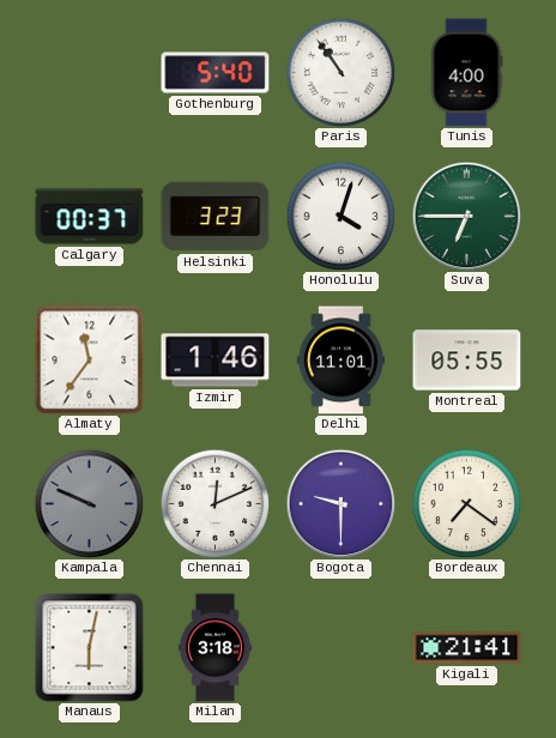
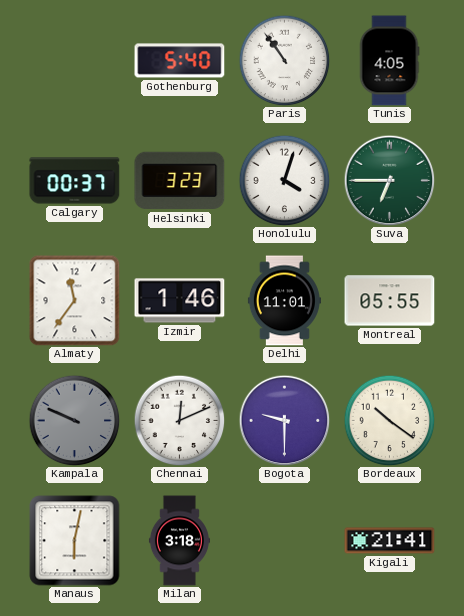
Tunis: 4:00 -> 4:05
Bordeaux: 7:21 -> 10:21
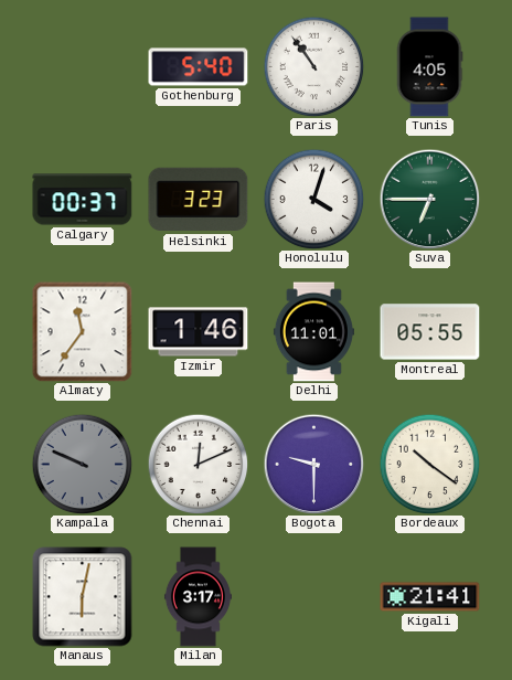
Milan: 3:18 -> 3:17
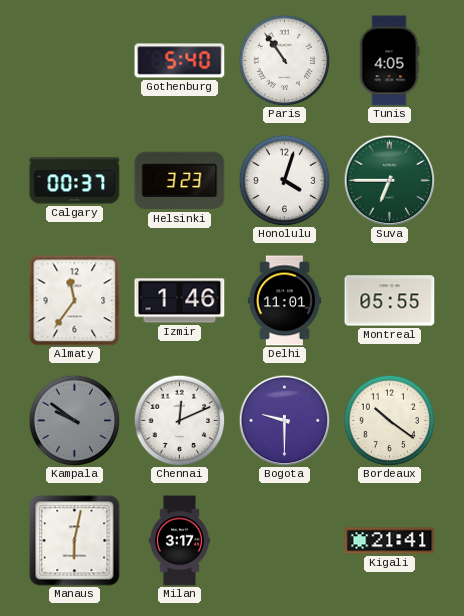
Kampala: 9:49 -> 9:51
